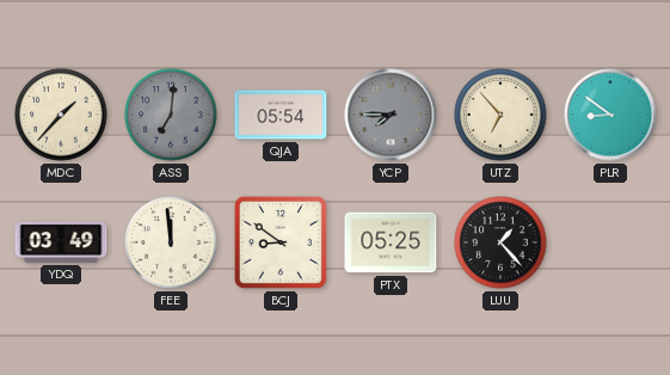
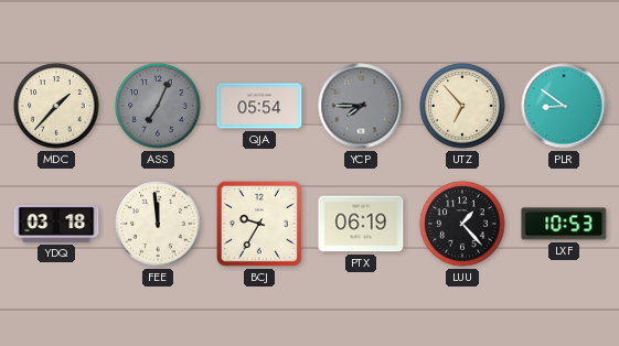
ASS: 7:01 -> 7:04
YDQ: 03:49 -> 03:18
BCJ: 8:51 -> 9:35
PTX: 05:25 -> 06:19
LXF: none -> 10:53
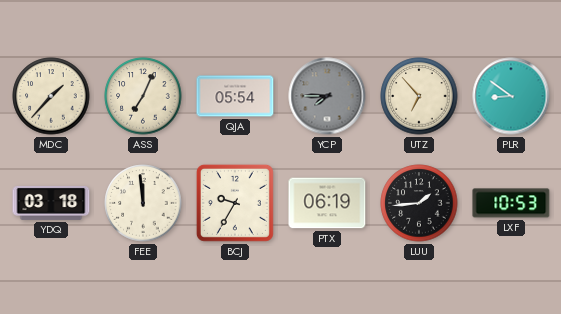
ASS dial: grey -> cream
LUU: 1:23 -> 1:44
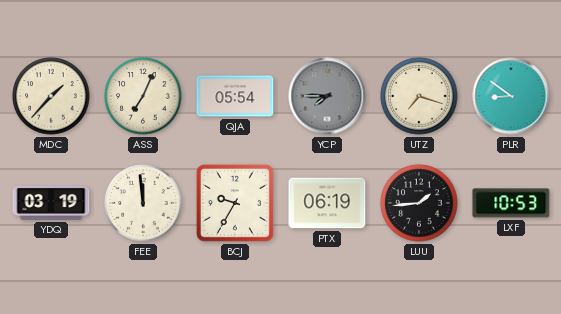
UTZ: 6:53 -> 7:18
YDQ: 03:18 -> 03:19
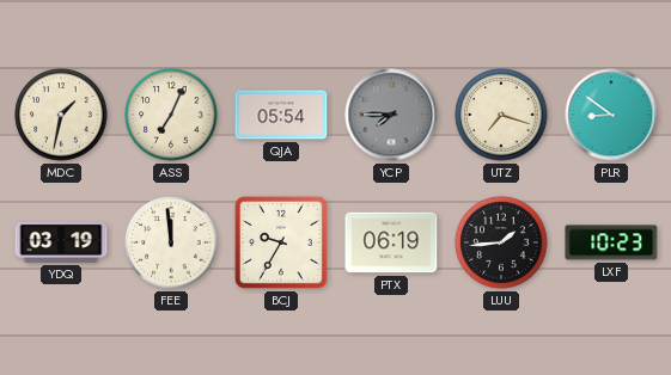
MDC: 1:37 -> 1:32
LXF: 10:53 -> 10:23
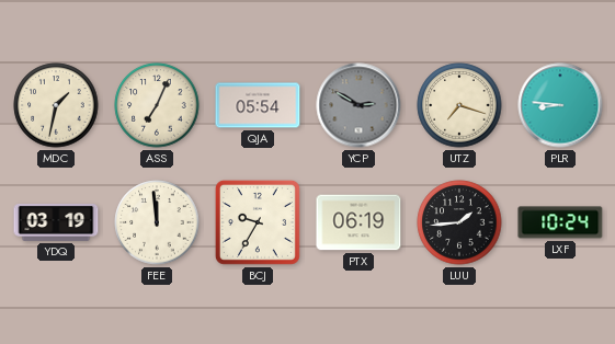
YCP: 7:45 -> 2:50
PLR: 8:51 -> 8:46
LXF: 10:23 -> 10:24
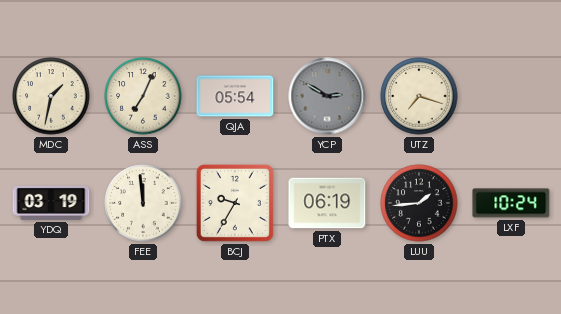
PLR: 8:46 -> none
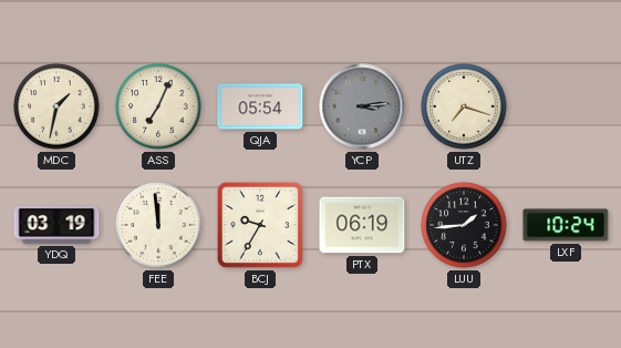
YCP: 2:50 -> 3:14
